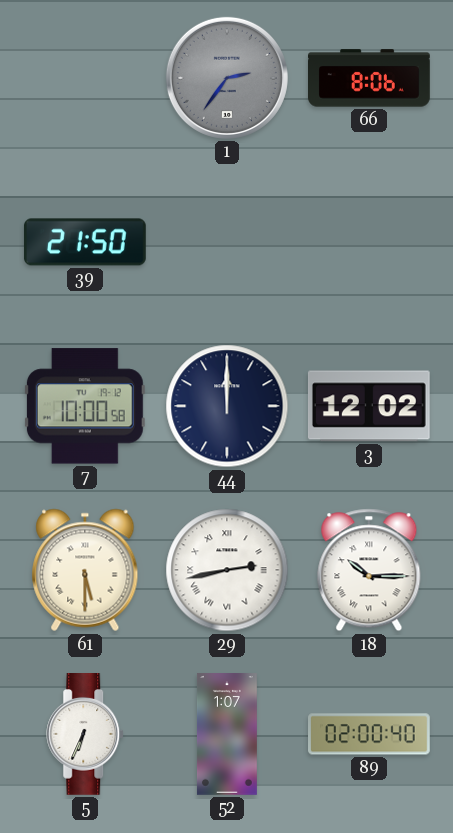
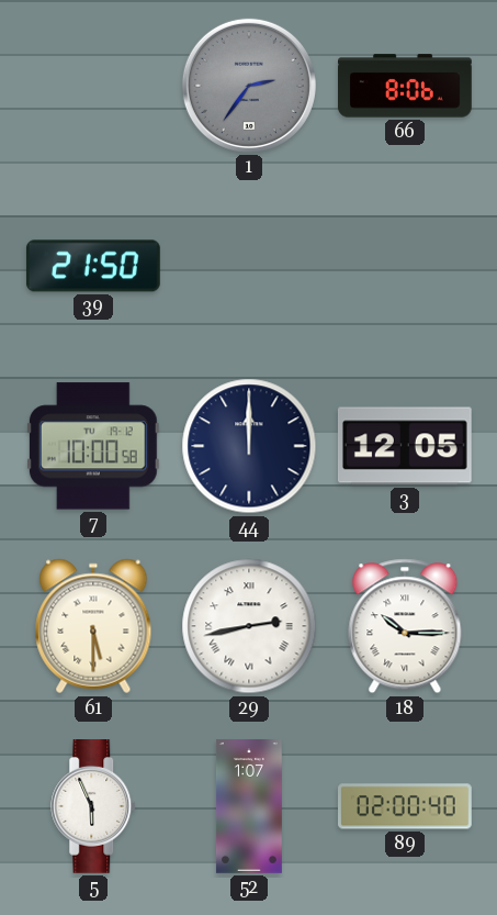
3: 12:02 -> 12:05
5: 6:34 -> 5:56
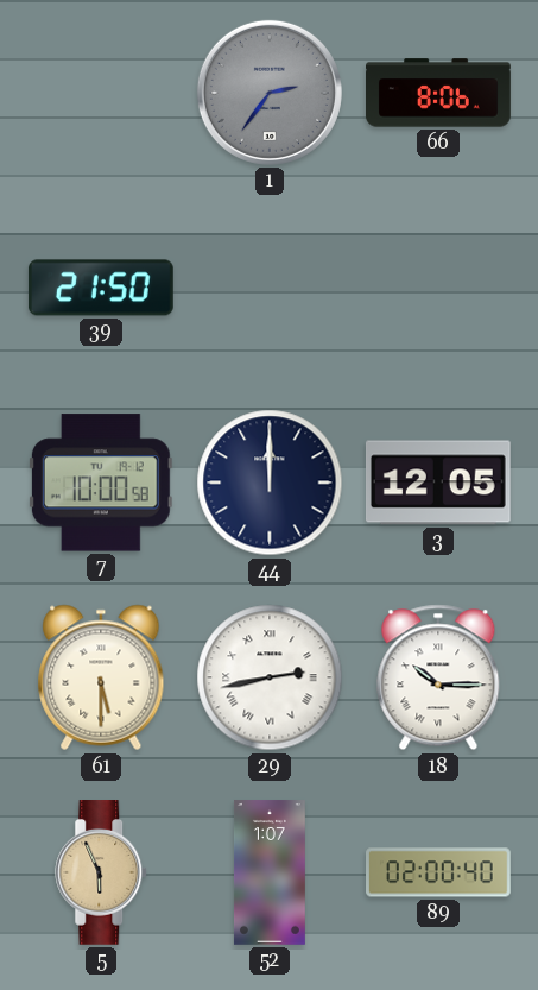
5 dial: white -> champagne
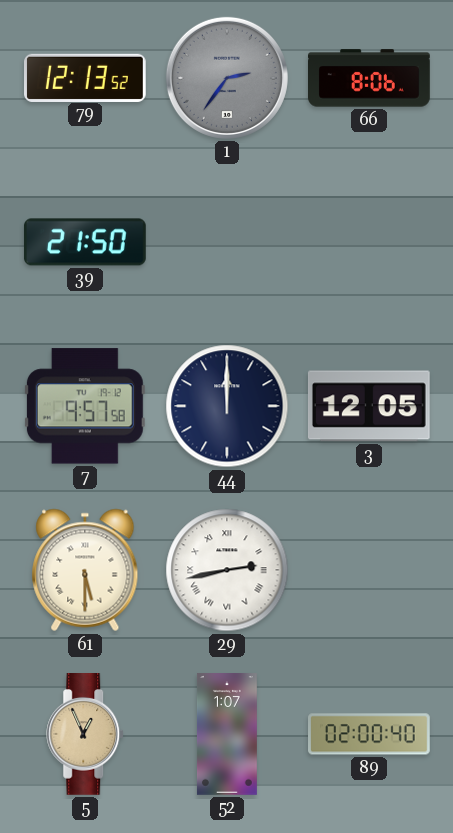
79: none -> 12:13
7: 10:00 -> 9:57
18: 10:15 -> none
5: 5:56 -> 12:56
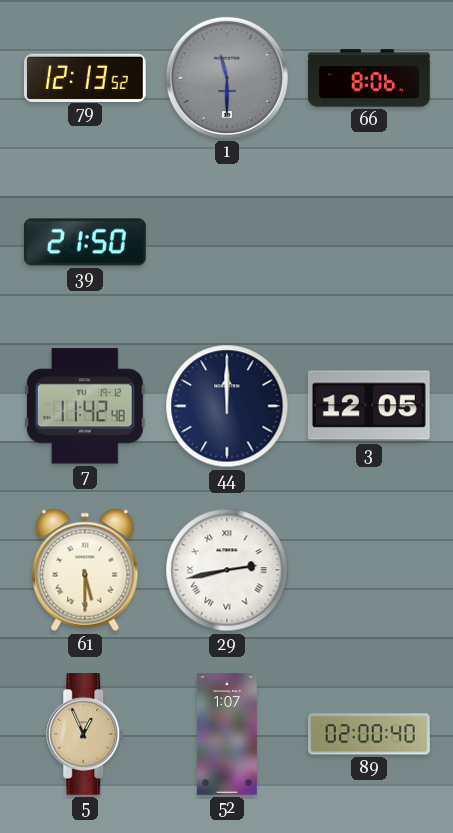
1: 2:36 -> 11:30
7: 9:57 -> 11:42
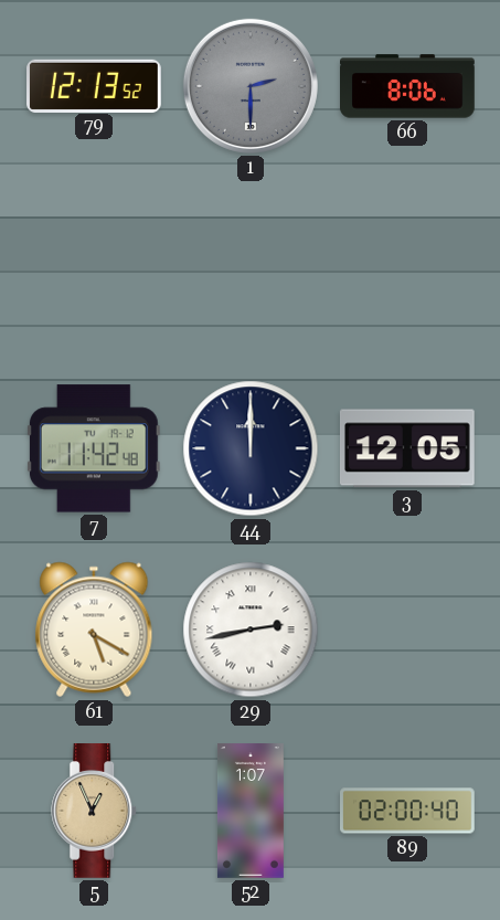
1: 11:30 -> 2:30
39: 21:50 -> none
61: 5:30 -> 5:20
